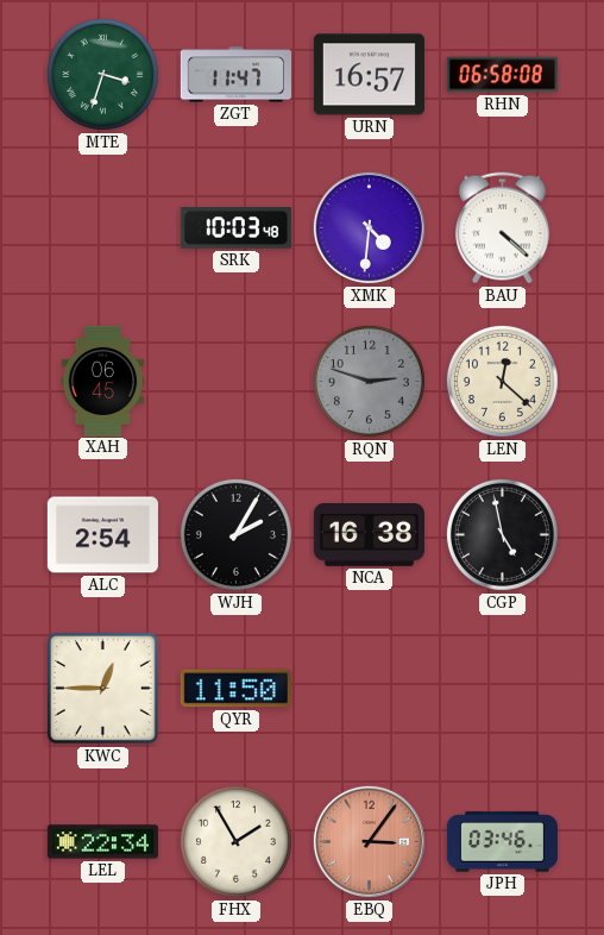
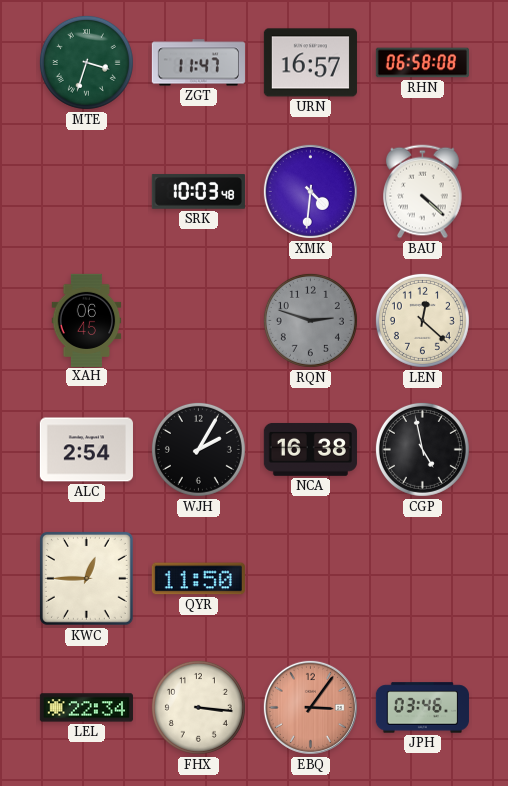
FHX: 1:55 -> 3:16
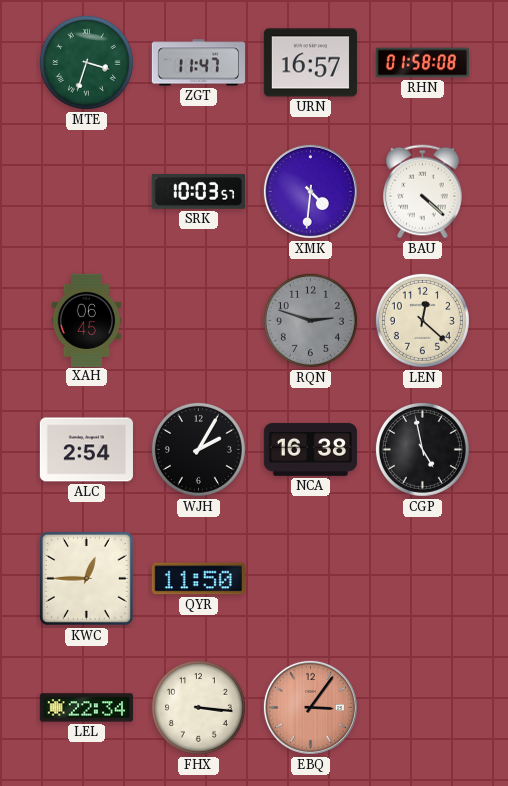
RHN: 06:58 -> 01:58
SRK: 10:03:48 -> 10:03:57
JPH: 03:46 -> none
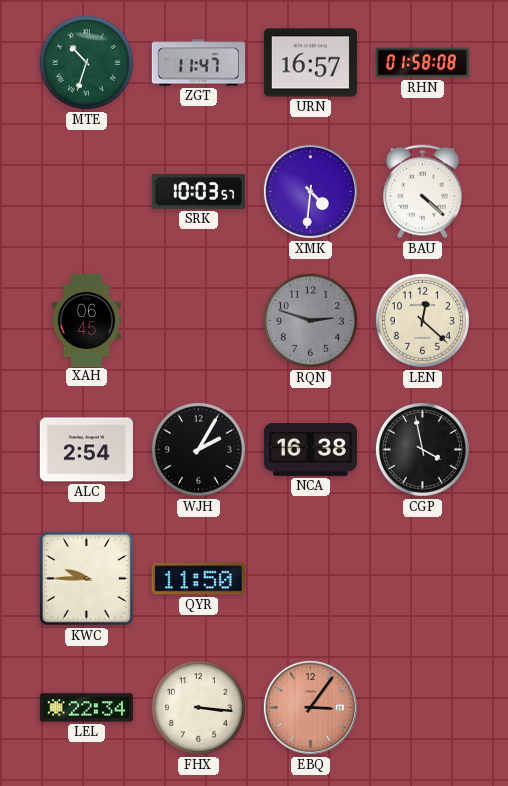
MTE: 3:33 -> 10:33
CGP: 4:58 -> 3:58
KWC: 12:45 -> 9:45
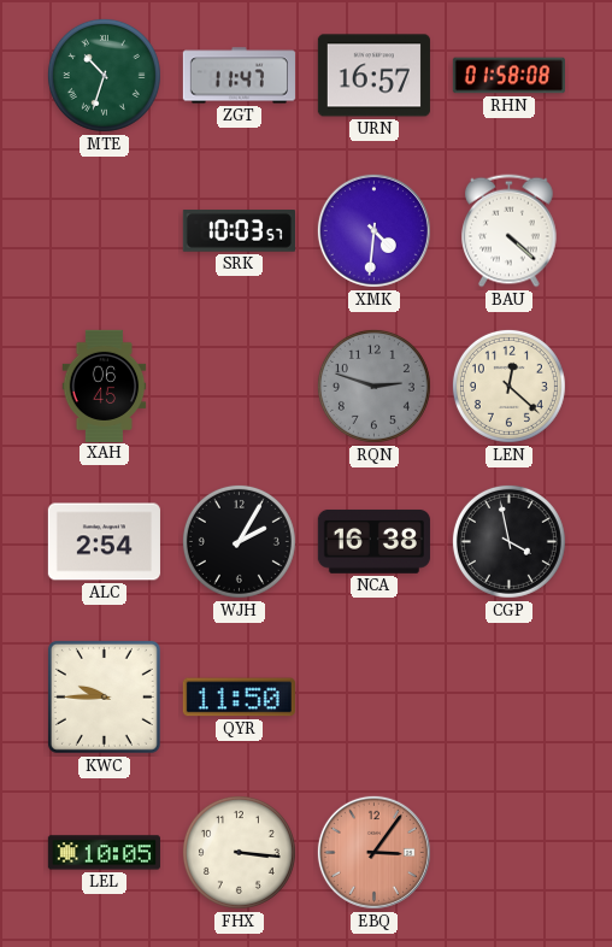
LEL: 22:34 -> 10:05
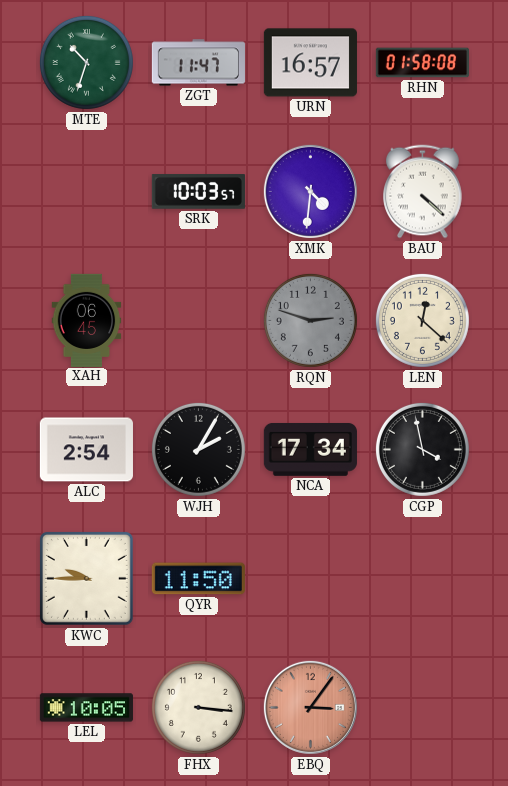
NCA: 16:38 -> 17:34
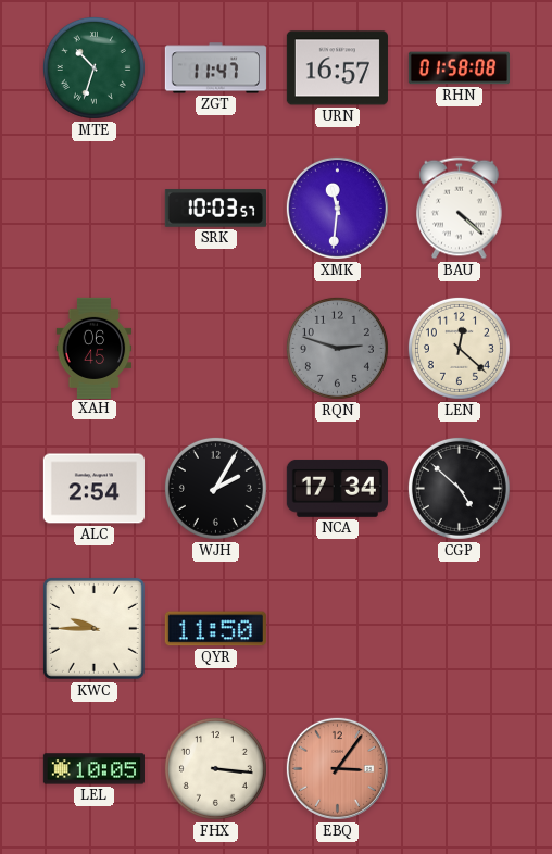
XMK: 4:31 -> 11:31
CGP: 3:58 -> 4:52
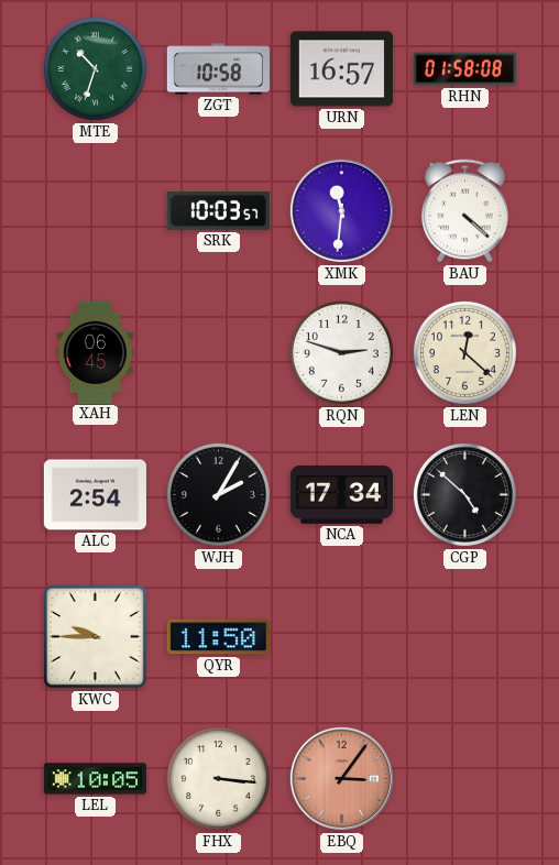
ZGT: 11:47 -> 10:58
RQN dial: grey -> white
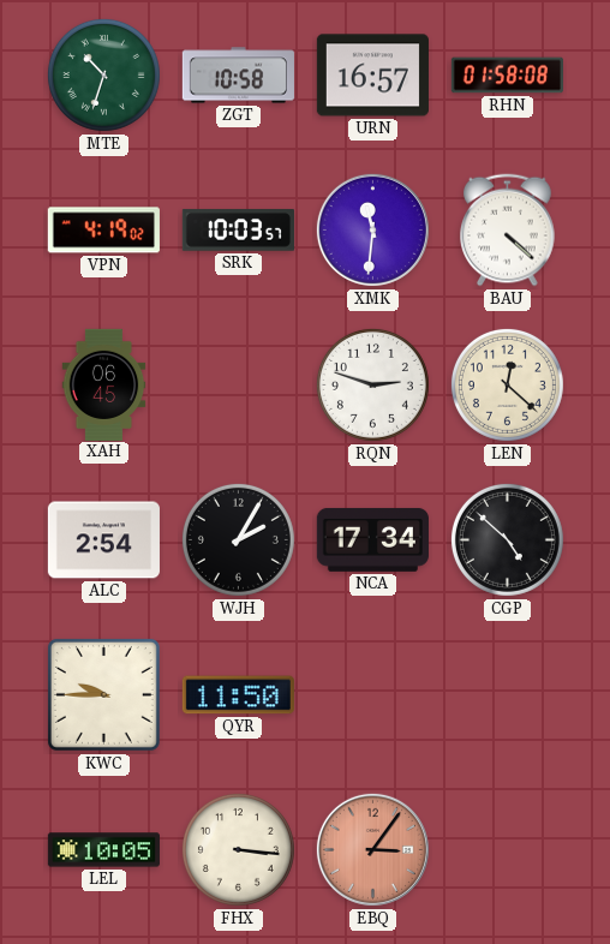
VPN: none -> 4:19
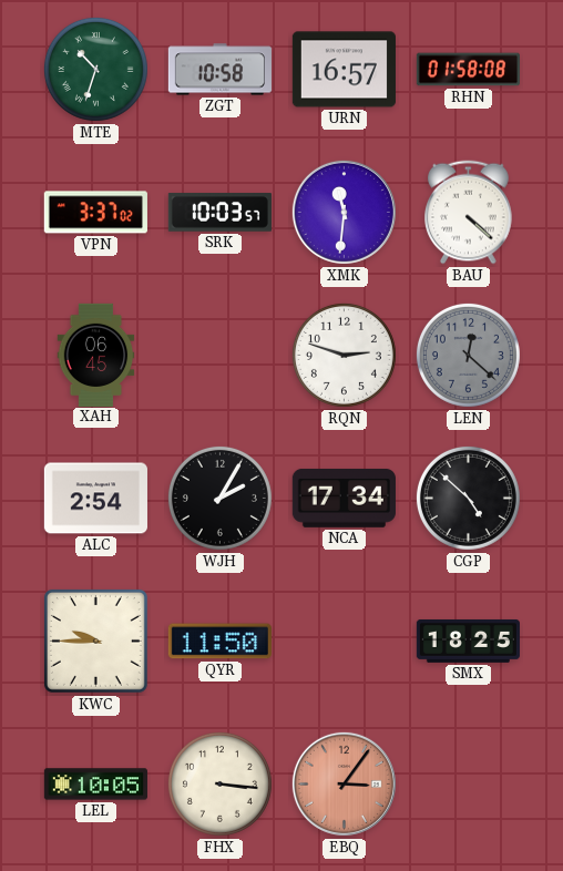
VPN: 4:19 -> 3:37
LEN dial: cream -> grey
SMX: none -> 18:25
